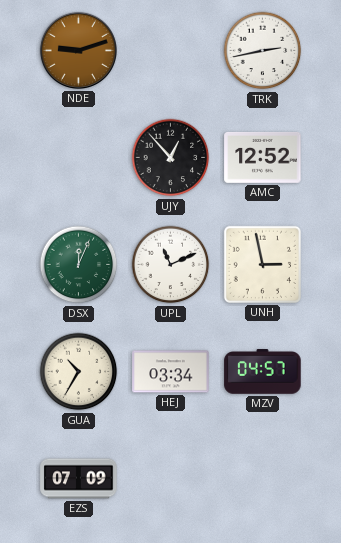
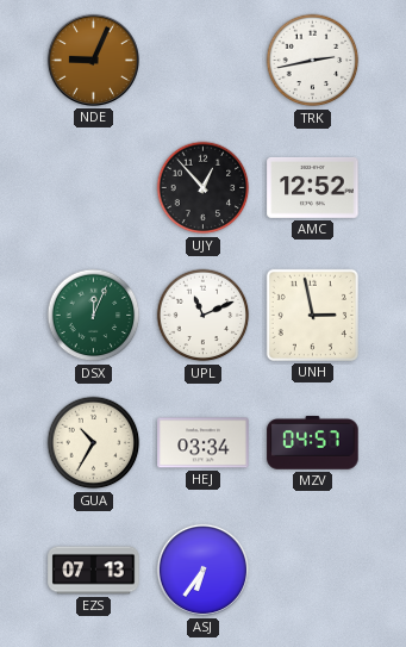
NDE: 9:12 -> 9:04
EZS: 07:09 -> 07:13
ASJ: none -> 6:36
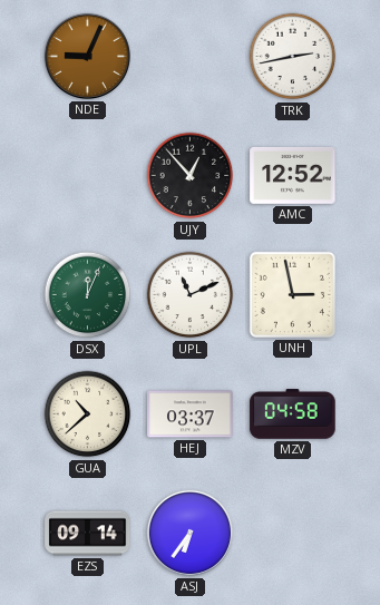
GUA: 10:35 -> 10:38
HEJ: 03:34 -> 03:37
MZV: 04:57 -> 04:58
EZS: 07:13 -> 09:14
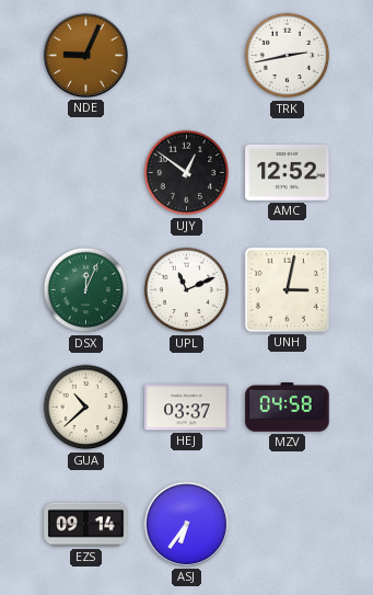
UJY: 12:53 -> 12:51
UNH: 2:58 -> 3:02
